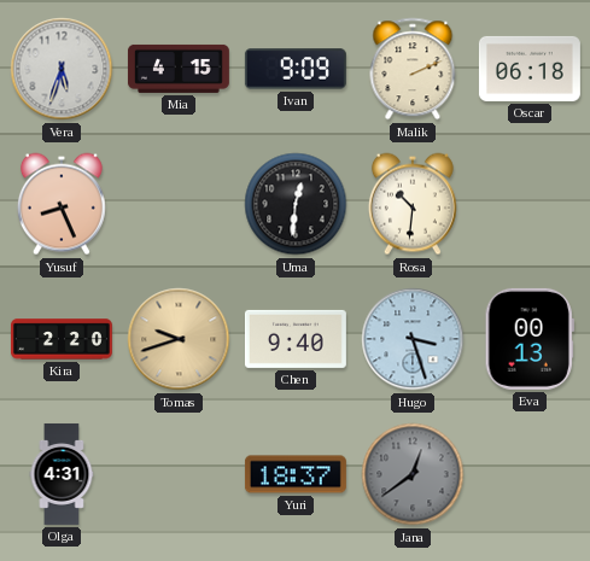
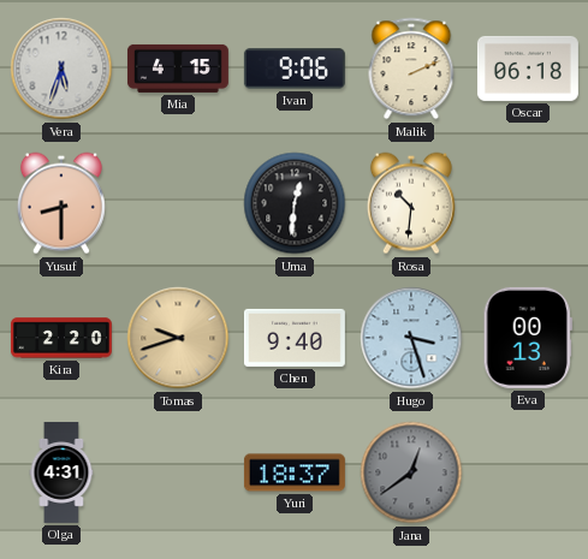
Ivan: 9:09 -> 9:06
Yusuf: 8:26 -> 8:30
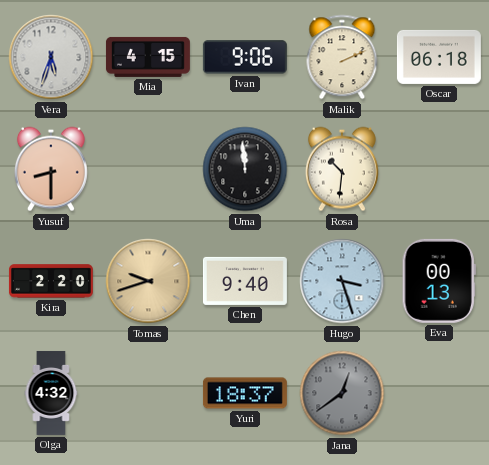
Uma: 12:31 -> 11:59
Olga: 4:31 -> 4:32
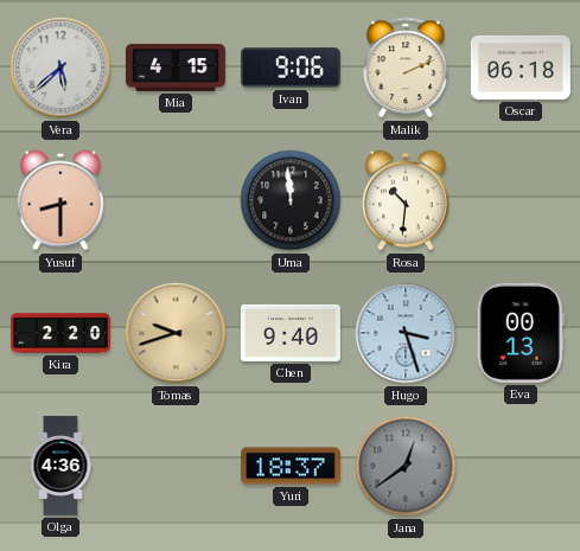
Vera: 5:33 -> 5:38
Olga: 4:32 -> 4:36
